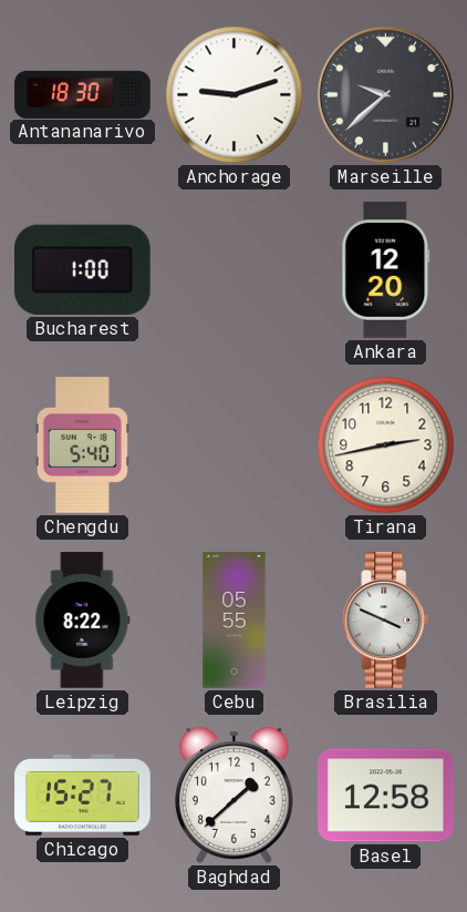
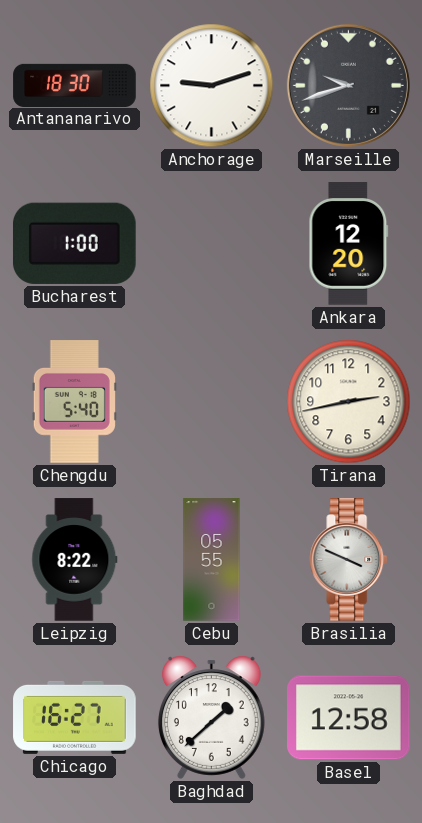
Marseille: 9:38 -> 9:42
Chicago: 15:27 -> 16:27
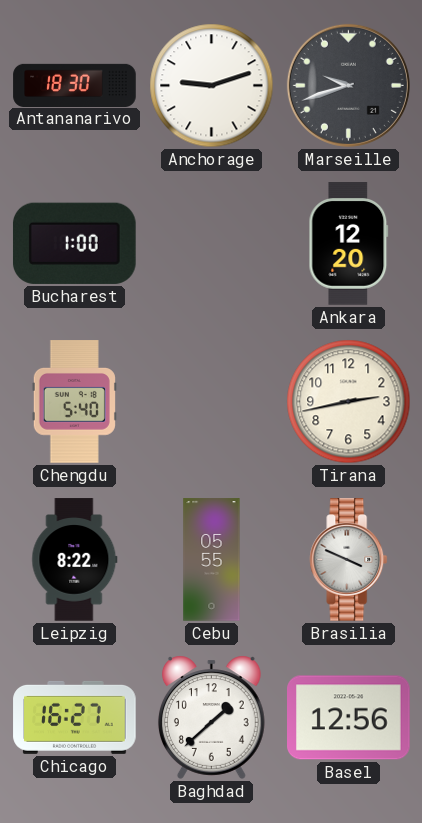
Basel: 12:58 -> 12:56
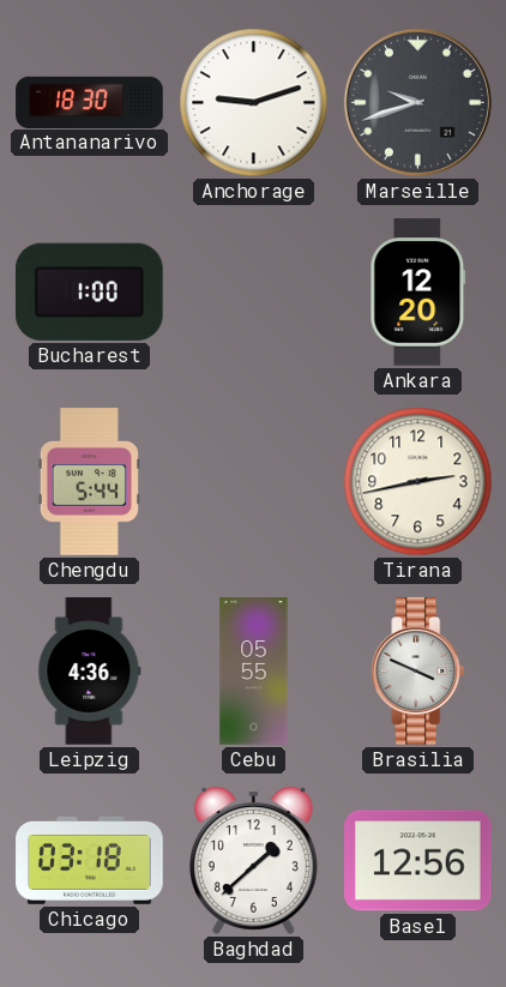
Chengdu: 5:40 -> 5:44
Leipzig: 8:22 -> 4:36
Chicago: 16:27 -> 03:18
